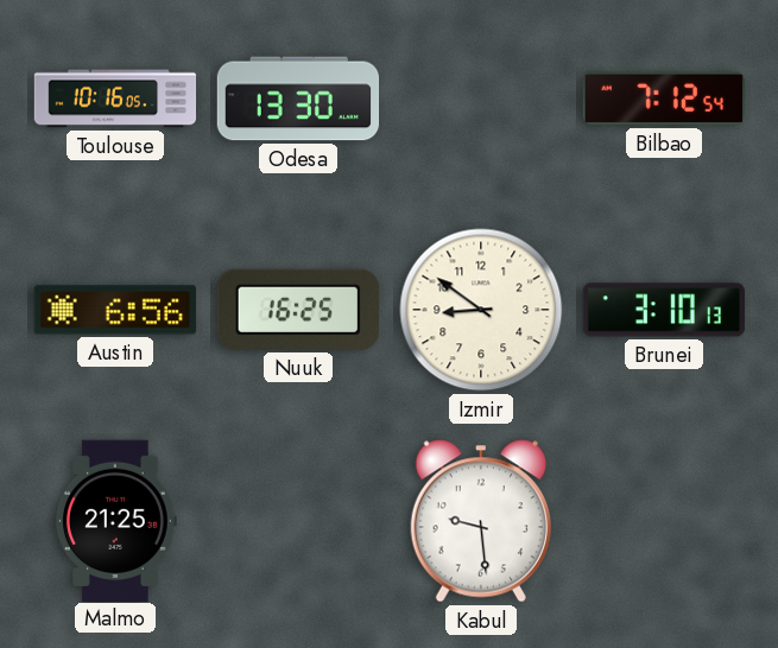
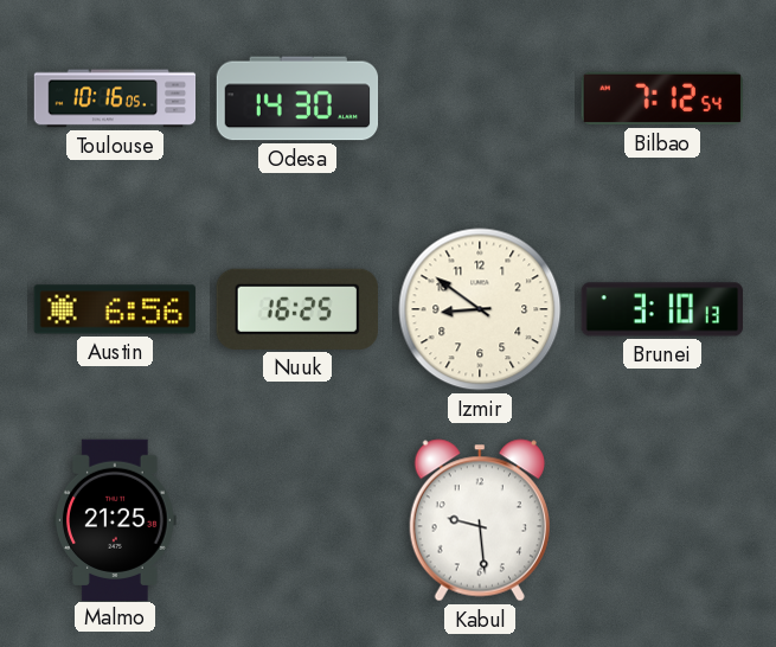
Odesa: 13:30 -> 14:30
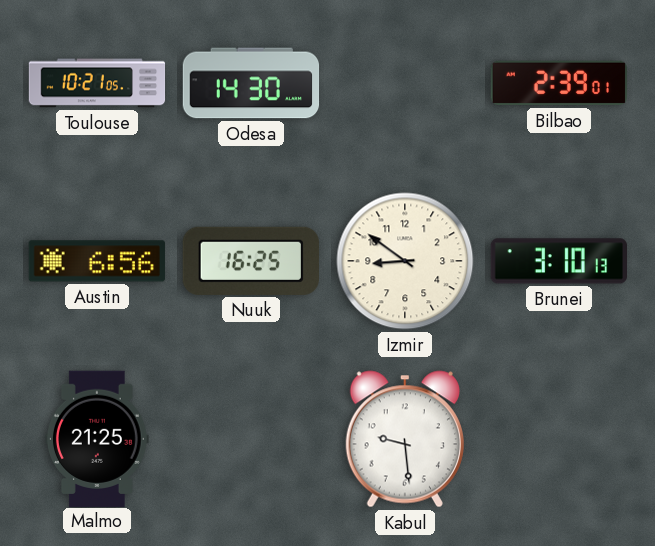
Toulouse: 10:16 -> 10:21
Bilbao: 7:12 -> 2:39
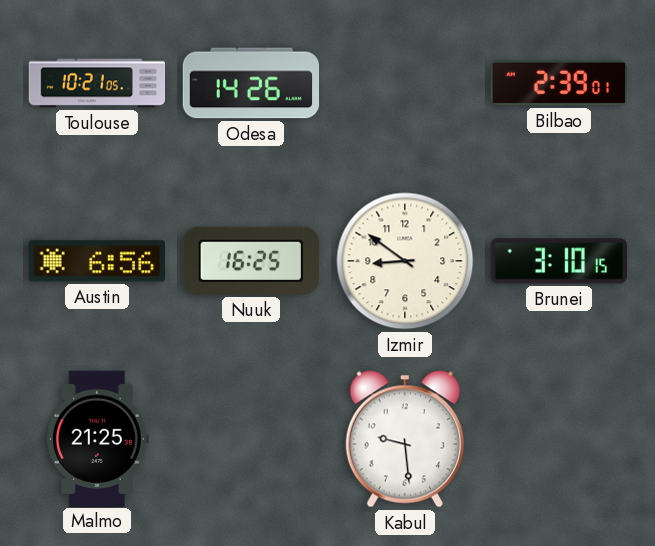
Odesa: 14:30 -> 14:26
Brunei: 3:10:13 -> 3:10:15
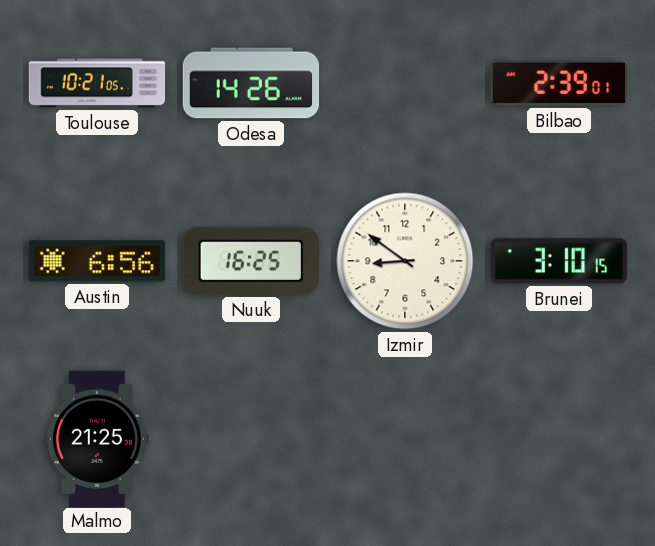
Kabul: 9:29 -> none
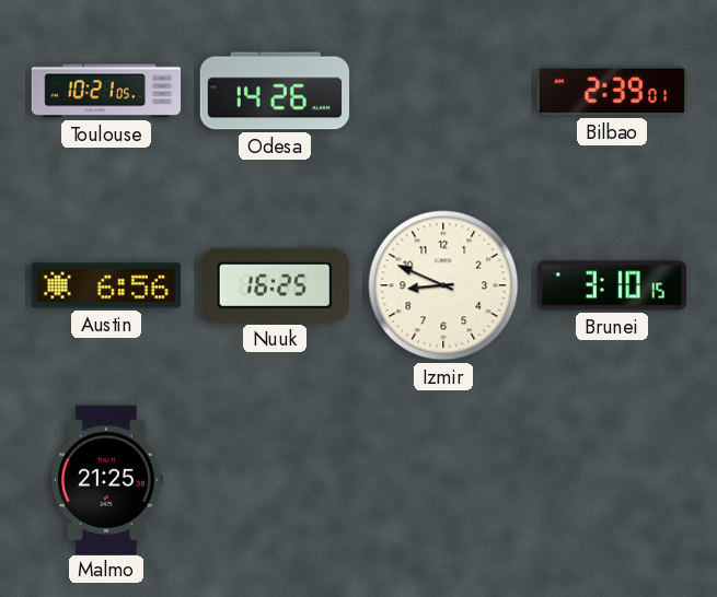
Izmir: 8:51 -> 8:49
